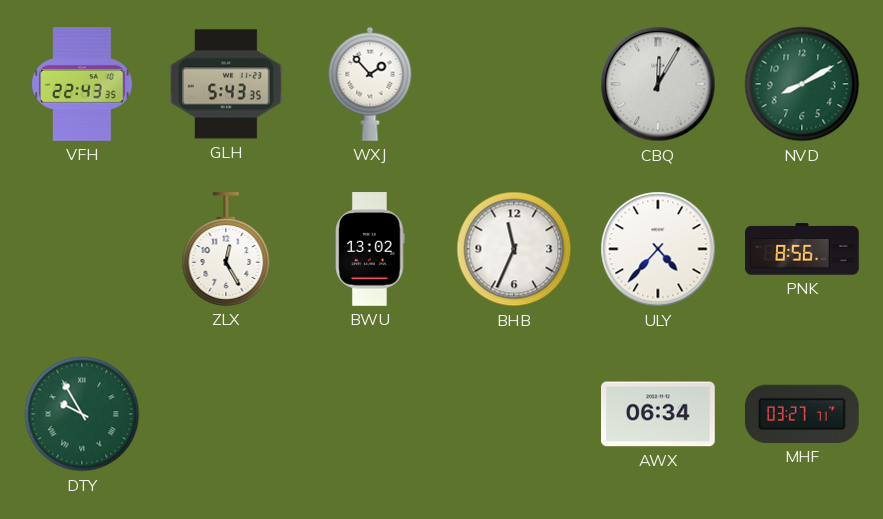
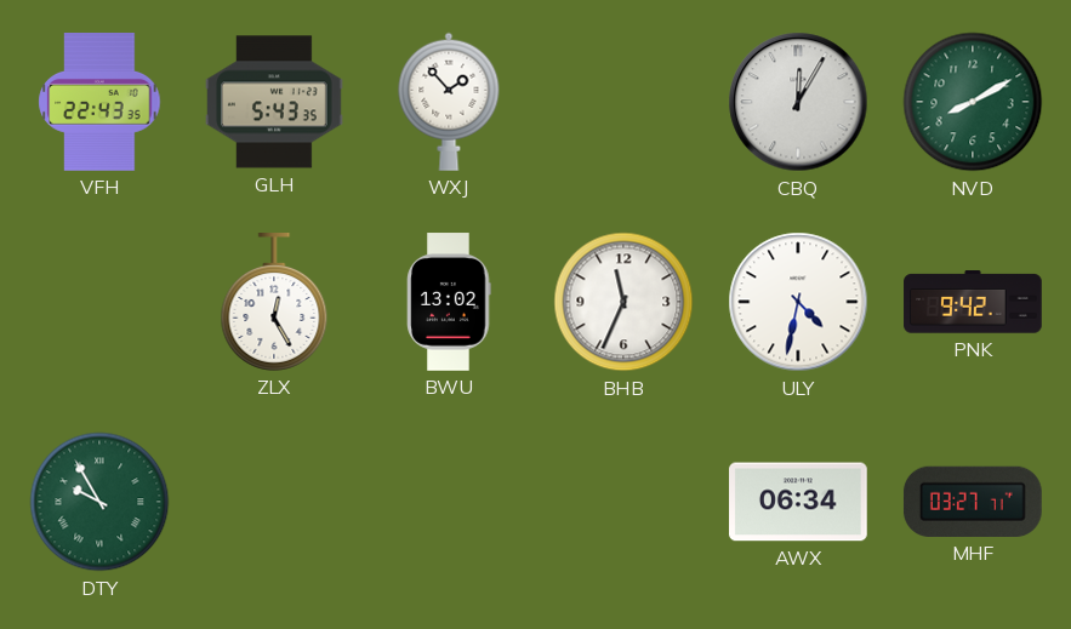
ULY: 4:37 -> 4:32
PNK: 8:56 -> 9:42
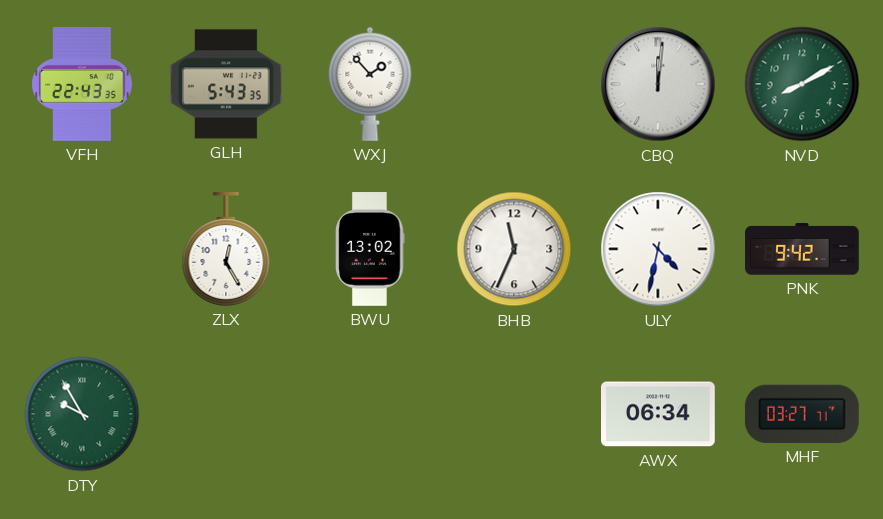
CBQ: 12:05 -> 12:01
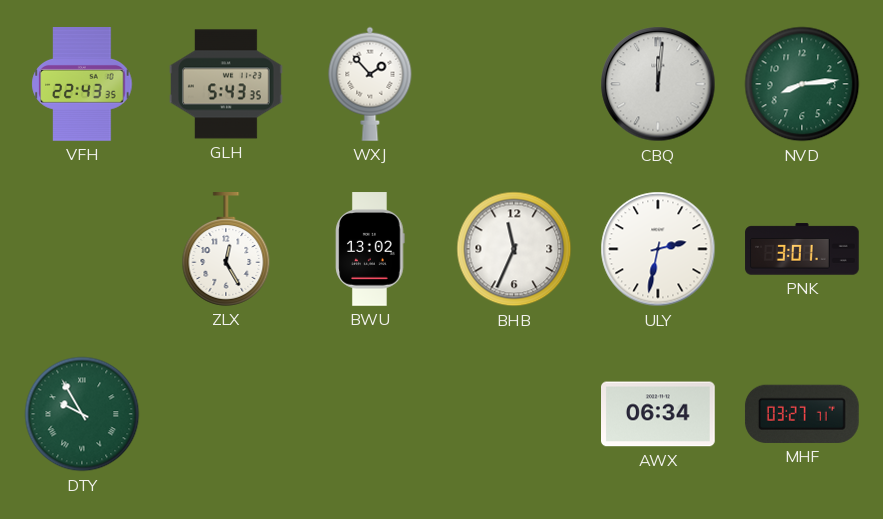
NVD: 8:10 -> 8:14
ULY: 4:32 -> 2:32
PNK: 9:42 -> 3:01
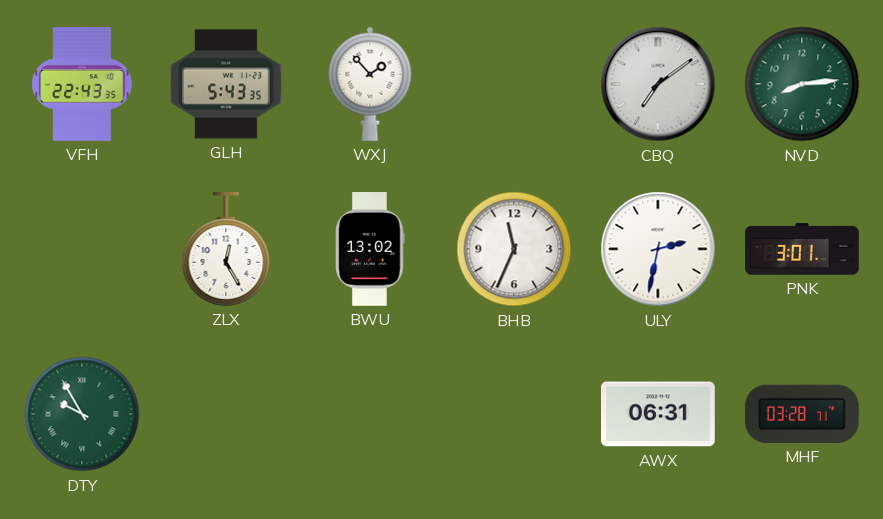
CBQ: 12:01 -> 7:09
AWX: 06:34 -> 06:31
MHF: 03:27 -> 03:28
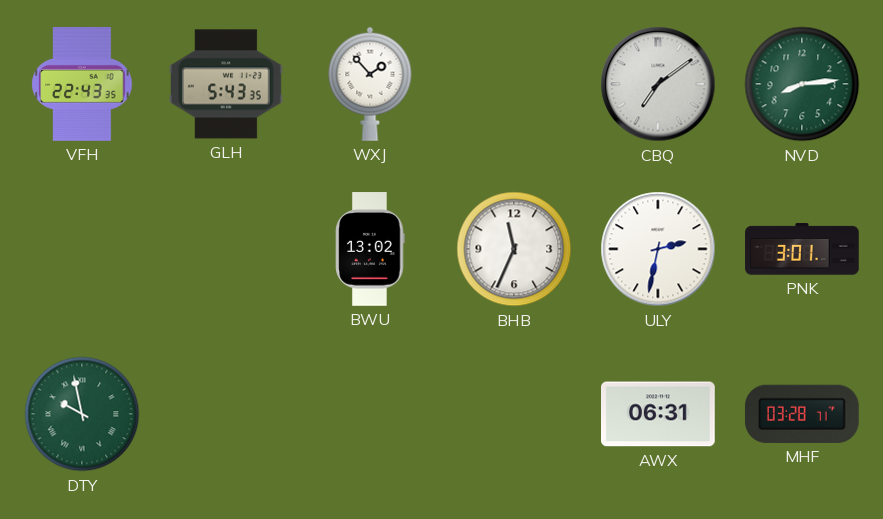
ZLX: 12:25 -> none
DTY: 9:55 -> 9:58
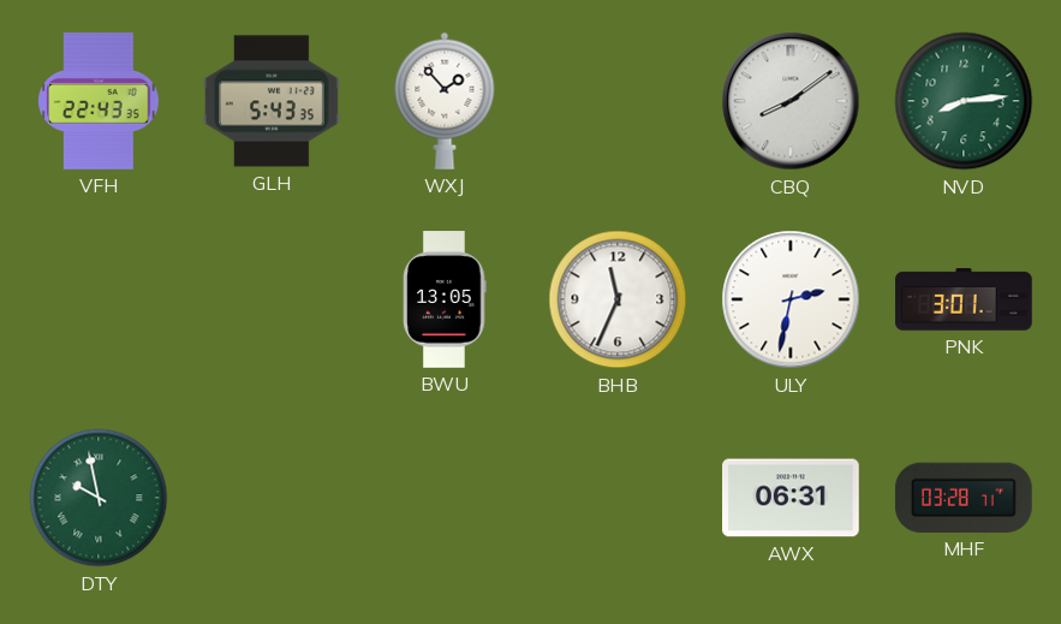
CBQ: 7:09 -> 8:09
BWU: 13:02 -> 13:05
